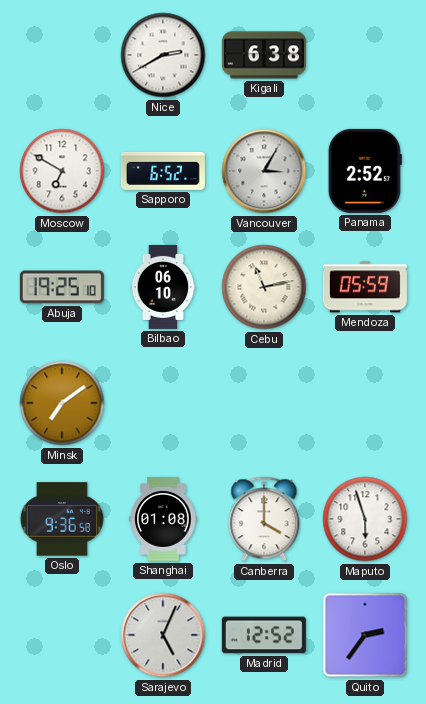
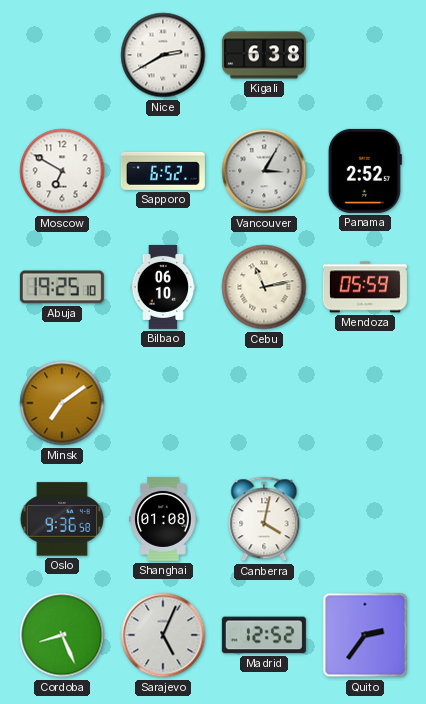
Canberra: 4:00 -> 4:02
Maputo: 5:57 -> none
Cordoba: none -> 8:26
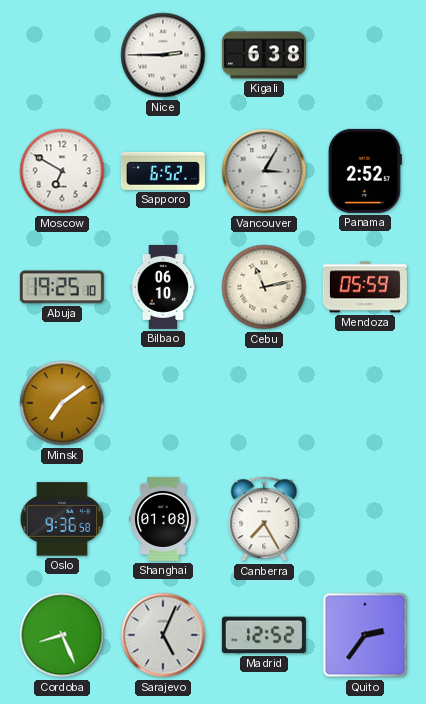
Nice: 2:40 -> 2:45
Canberra: 4:02 -> 7:25
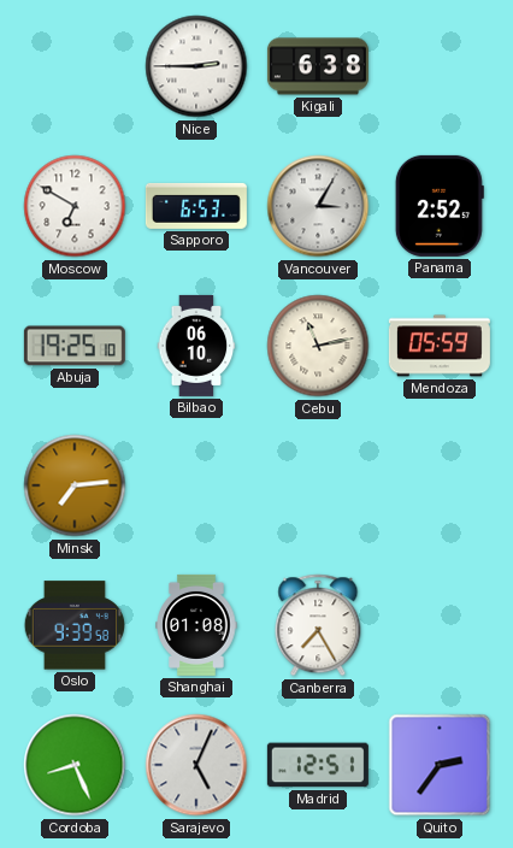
Sapporo: 6:52 -> 6:53
Minsk: 7:09 -> 7:14
Oslo: 9:36 -> 9:39
Madrid: 12:52 -> 12:51
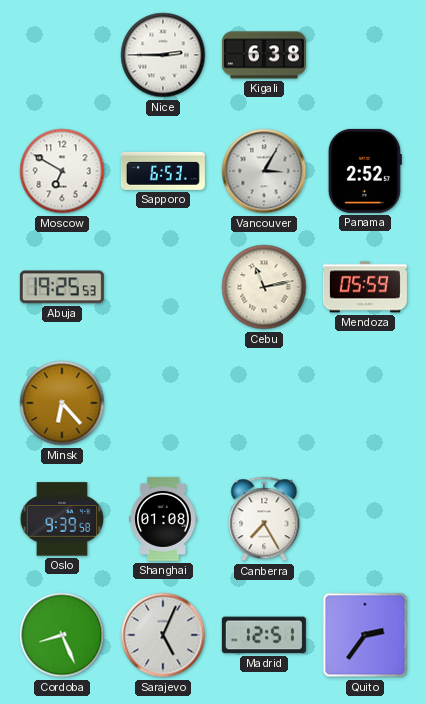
Abuja: 19:25:10 -> 19:25:53
Bilbao: 06:10 -> none
Minsk: 7:14 -> 6:23
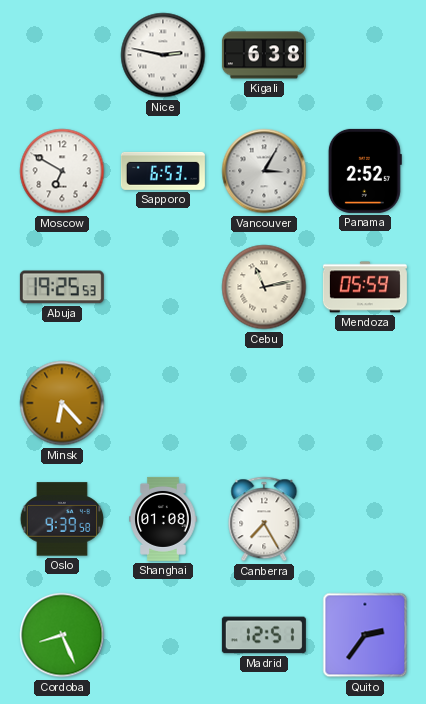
Nice: 2:45 -> 2:47
Sarajevo: 5:04 -> none
